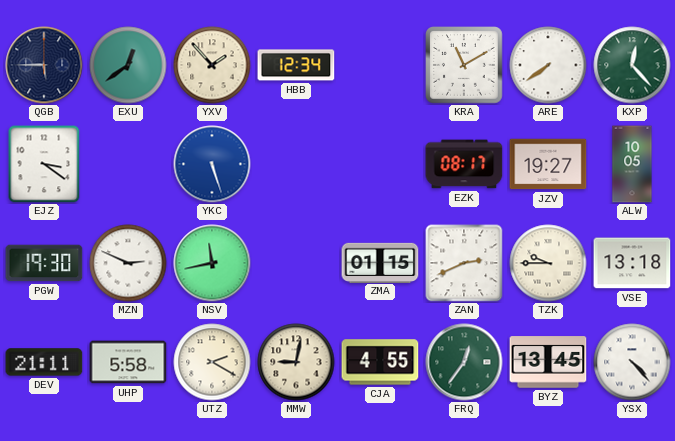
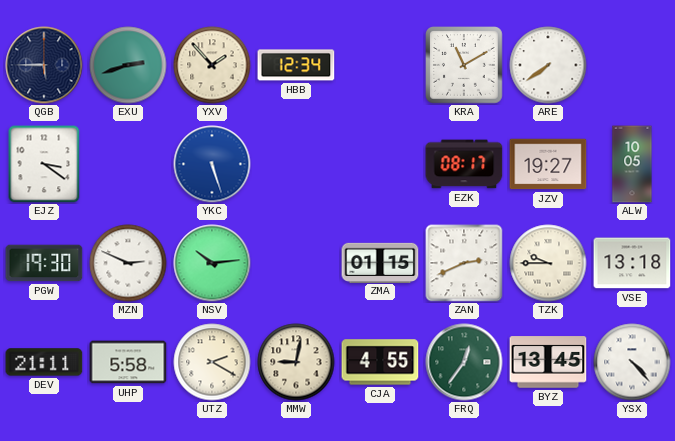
EXU: 12:39 -> 2:42
KXP: 12:23 -> none
NSV: 11:43 -> 10:14
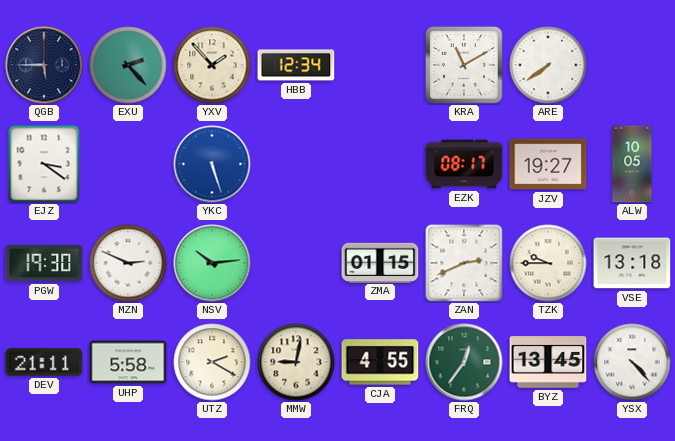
EXU: 2:42 -> 2:23
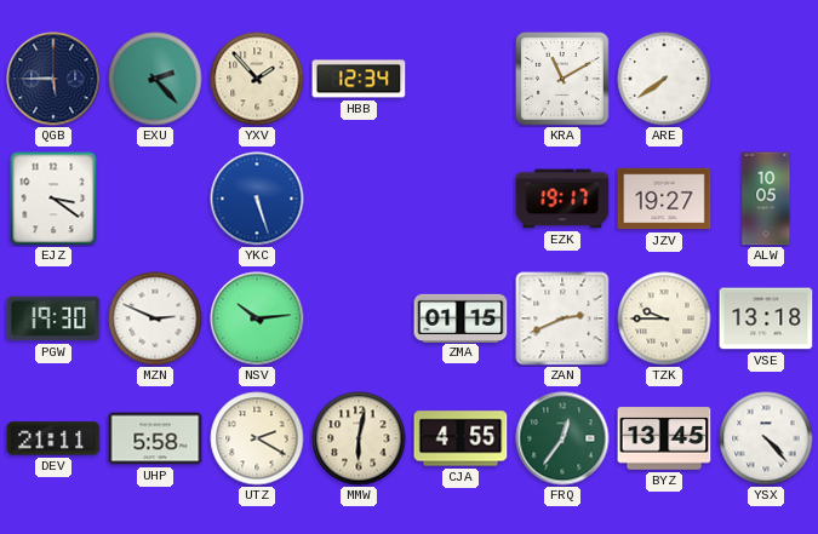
EZK: 08:17 -> 19:17
MMW: 9:02 -> 6:02
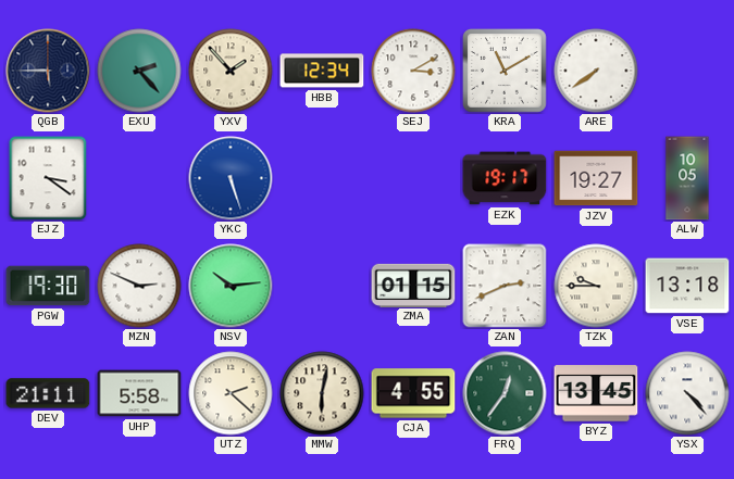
SEJ: none -> 3:10
UTZ: 2:20 -> 2:22
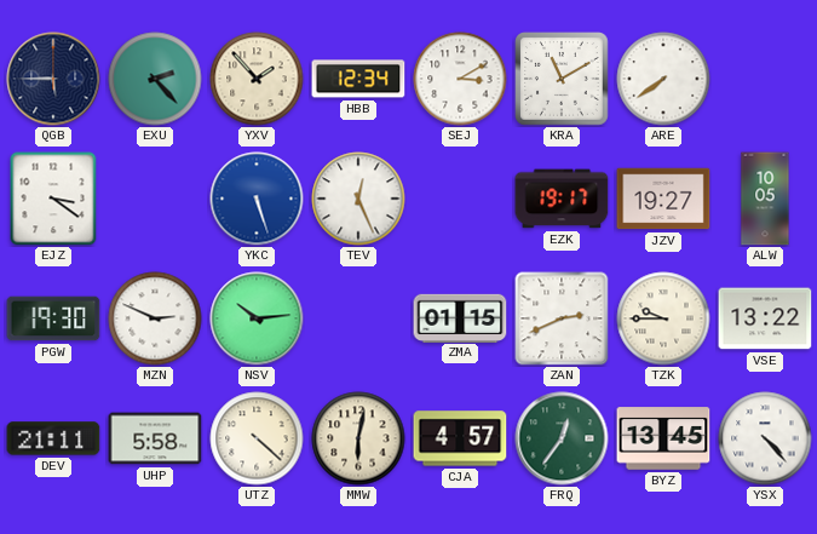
TEV: none -> 12:26
VSE: 13:18 -> 13:22
UTZ: 2:22 -> 4:22
CJA: 4:55 -> 4:57
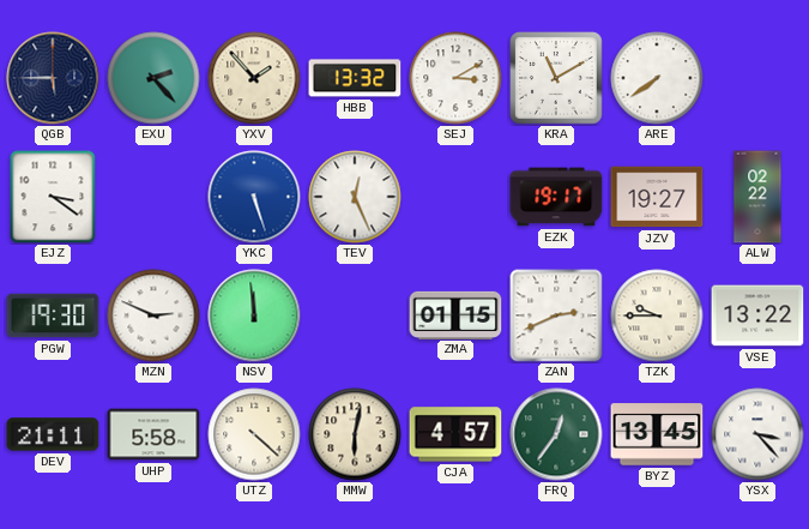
HBB: 12:34 -> 13:32
ALW: 10:05 -> 02:22
NSV: 10:14 -> 11:59
YSX: 4:23 -> 3:23
